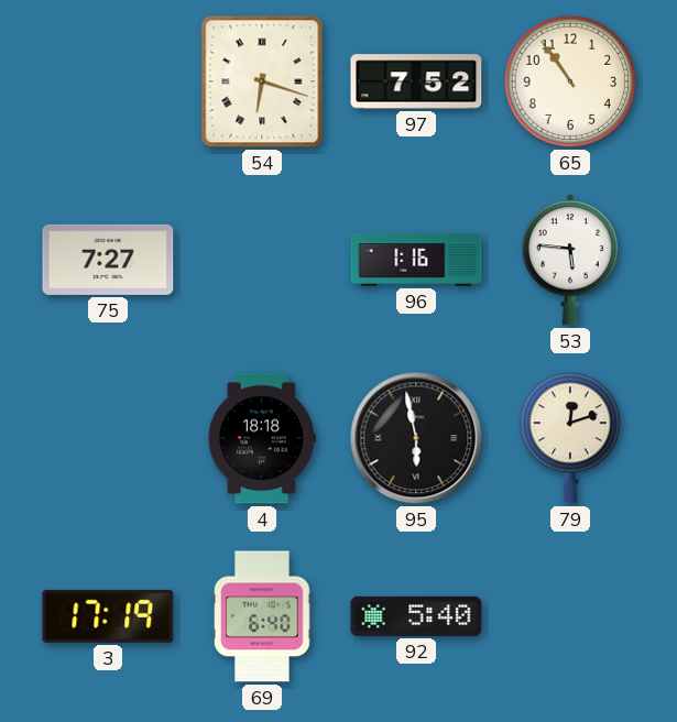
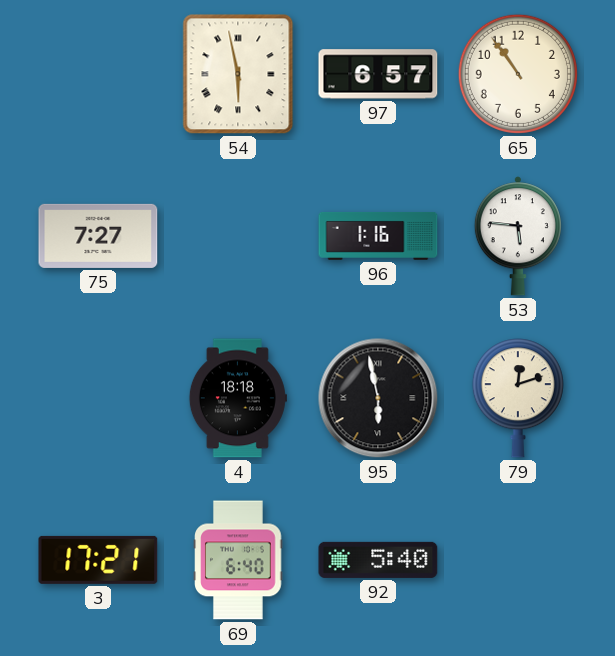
54: 6:18 -> 5:58
97: 7:52 -> 6:57
3: 17:19 -> 17:21
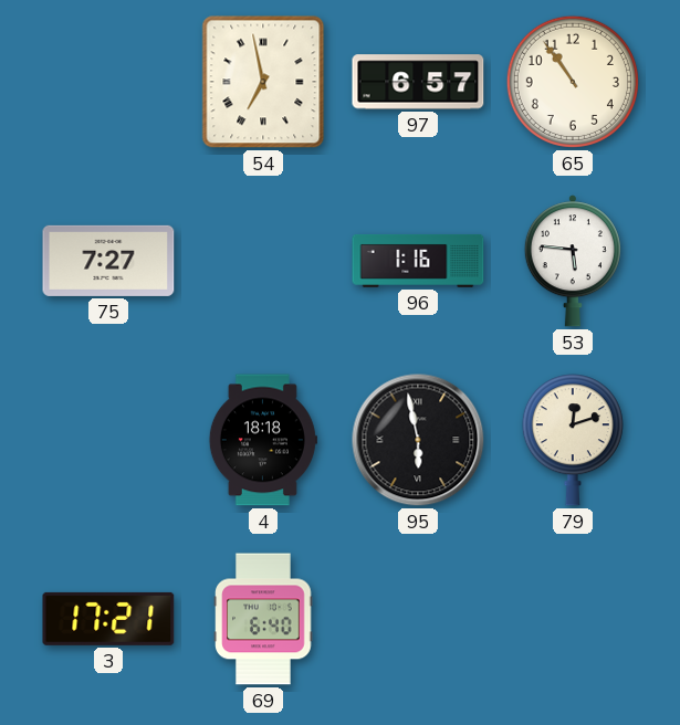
54: 5:58 -> 6:58
92: 5:40 -> none
